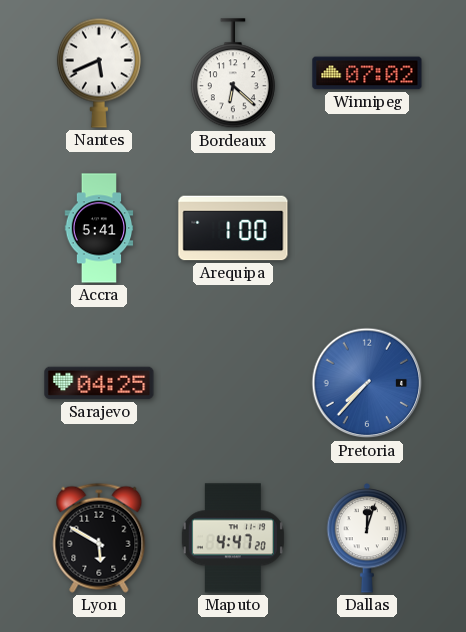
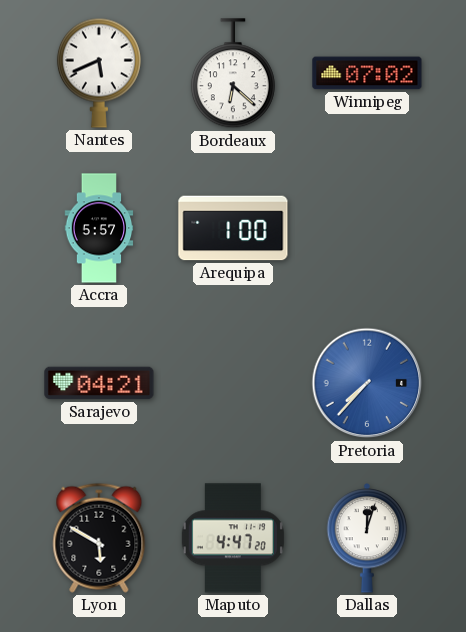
Accra: 5:41 -> 5:57
Sarajevo: 04:25 -> 04:21
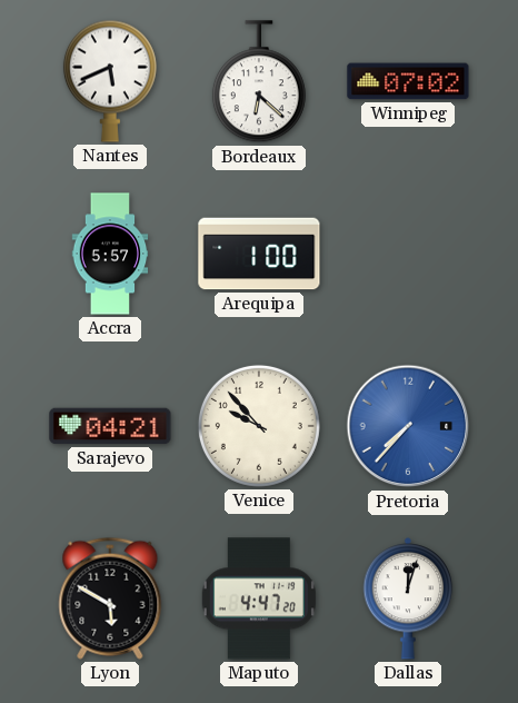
Venice: none -> 9:53
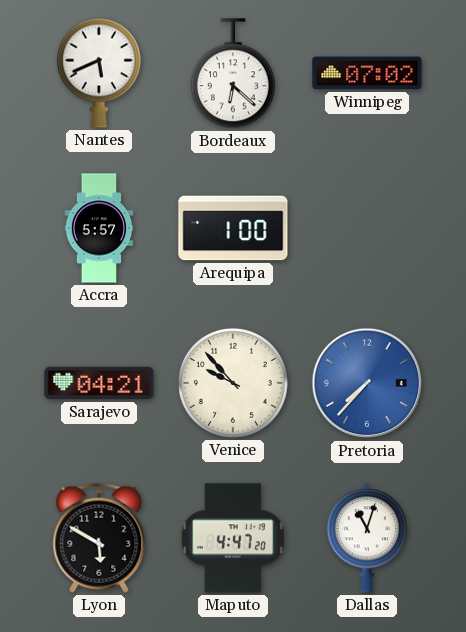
Dallas: 12:03 -> 11:03
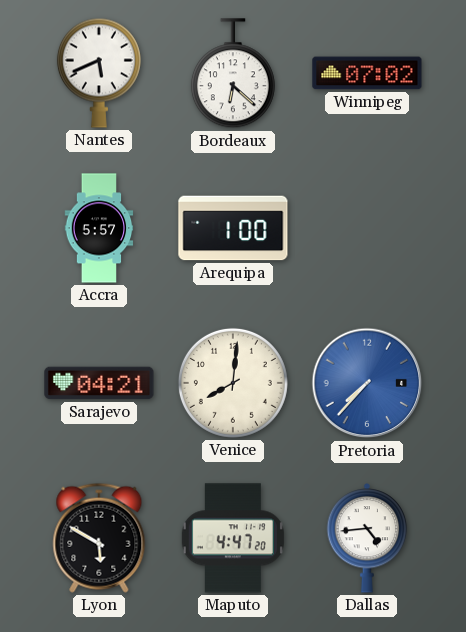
Venice: 9:53 -> 8:01
Dallas: 11:03 -> 4:44
